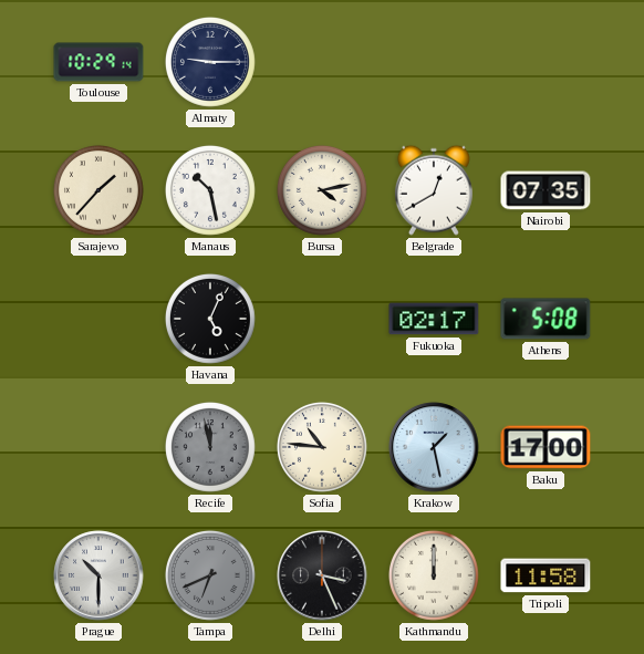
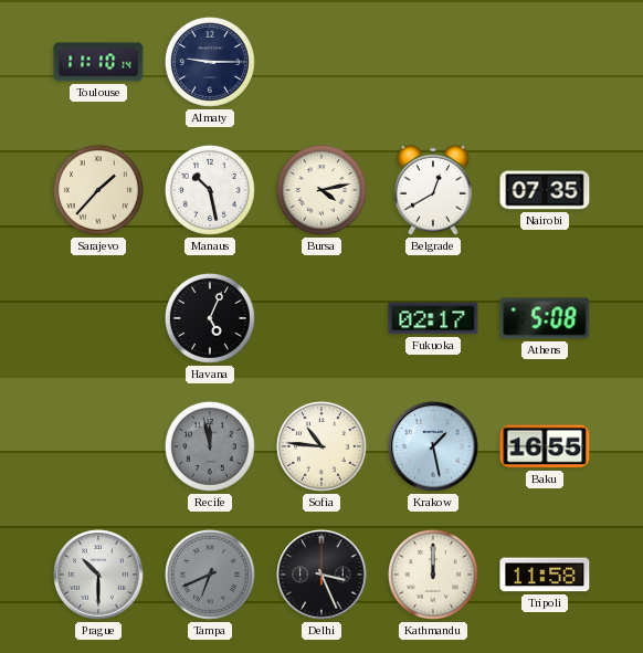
Toulouse: 10:29 -> 11:10
Baku: 17:00 -> 16:55
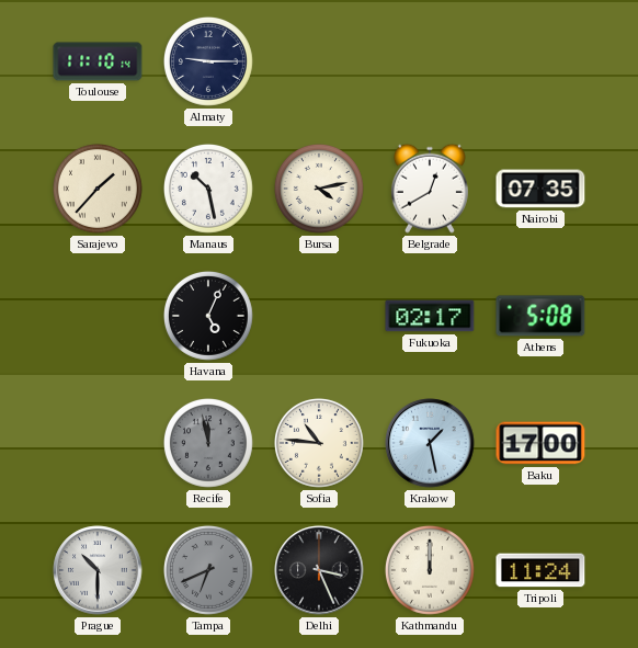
Baku: 16:55 -> 17:00
Tripoli: 11:58 -> 11:24
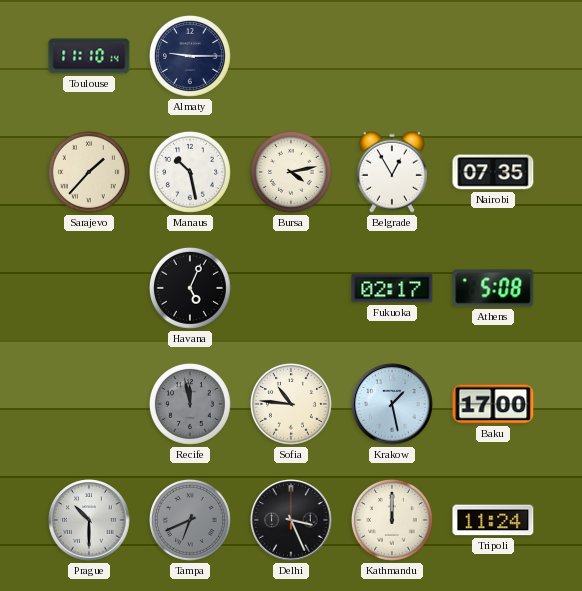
Belgrade: 12:40 -> 12:55
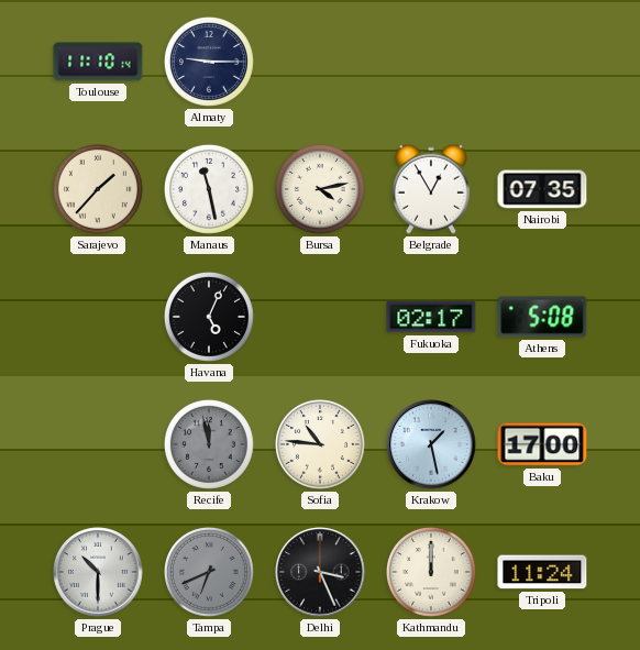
Manaus: 10:28 -> 11:28
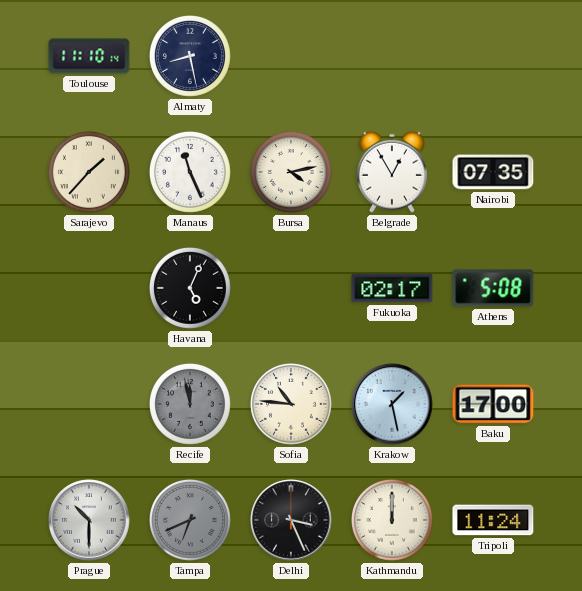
Almaty: 9:15 -> 8:28
Manaus: 11:28 -> 11:26
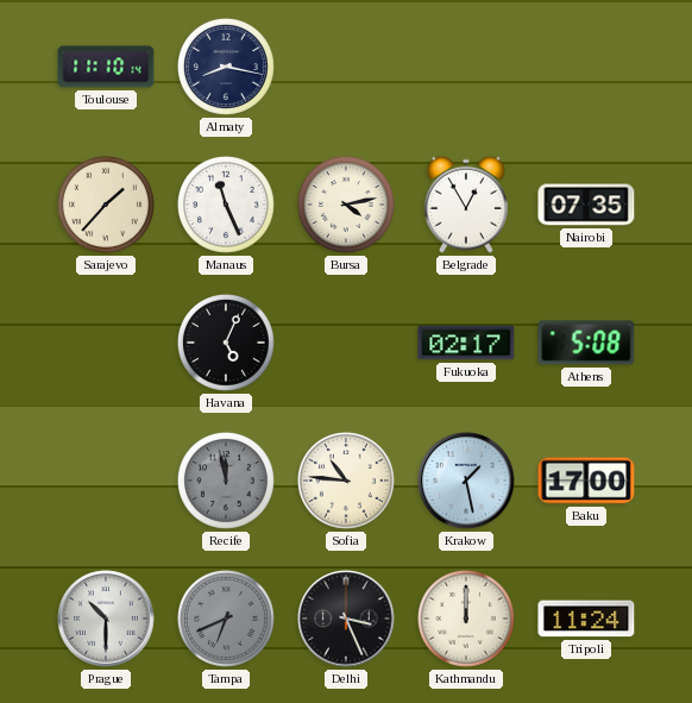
Almaty: 8:28 -> 8:17
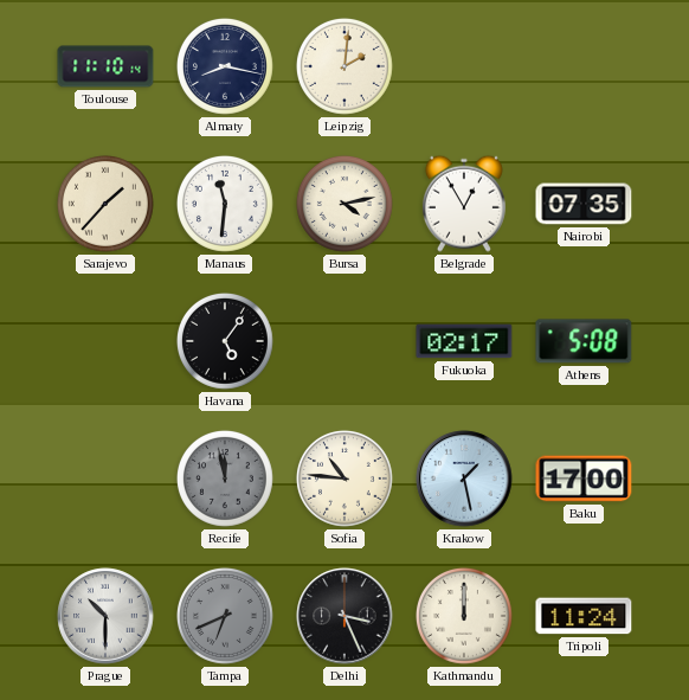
Leipzig: none -> 2:01
Manaus: 11:26 -> 11:31
Havana: 5:04 -> 5:06
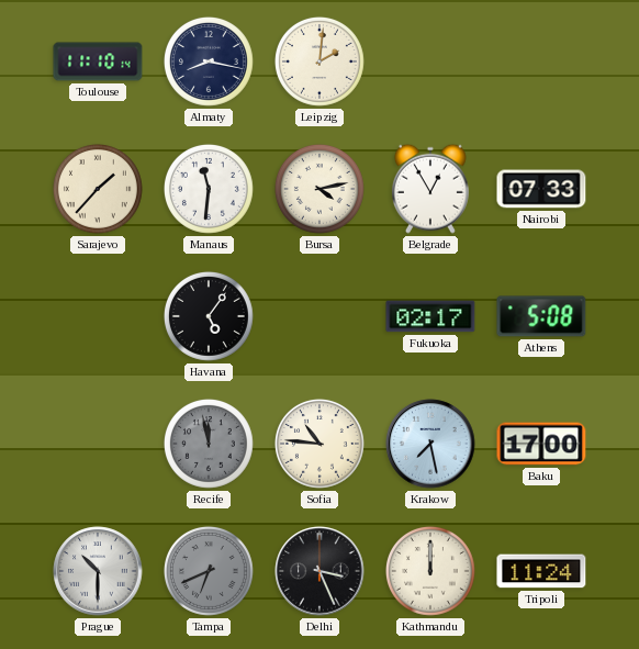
Nairobi: 07:35 -> 07:33
Krakow: 1:28 -> 7:28
